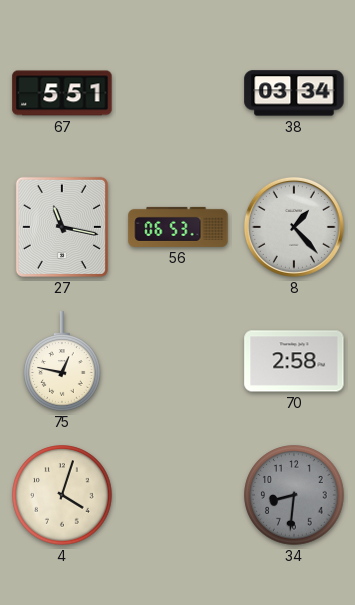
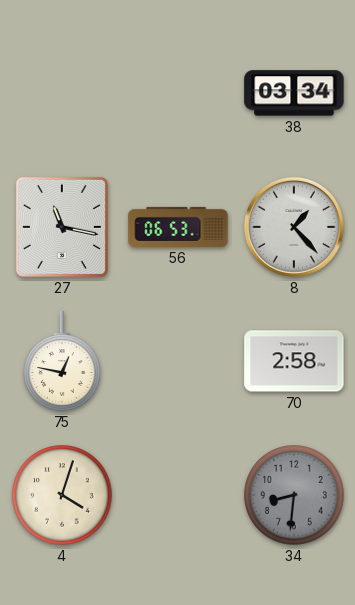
67: 5:51 -> none
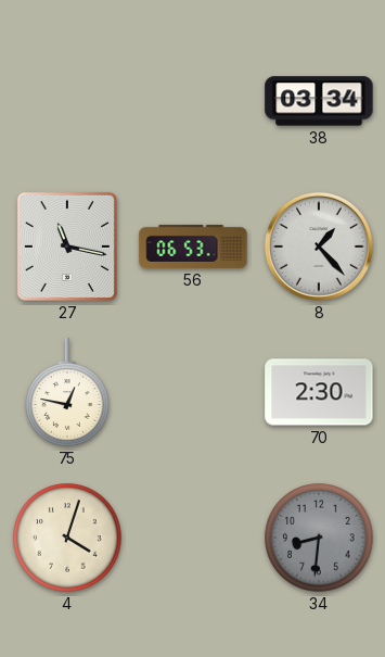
70: 2:58 -> 2:30
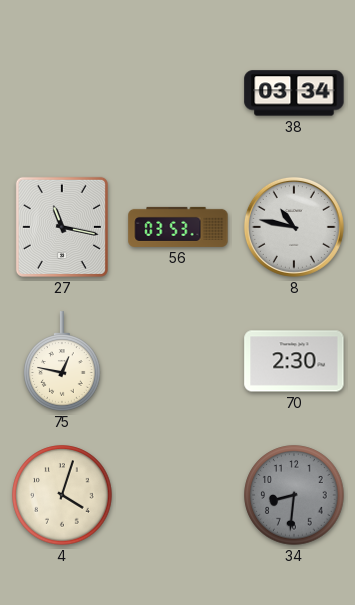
56: 06:53 -> 03:53
8: 1:23 -> 10:47
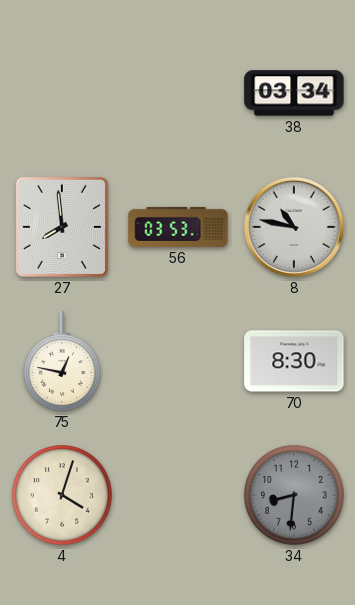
27: 11:17 -> 7:59
70: 2:30 -> 8:30
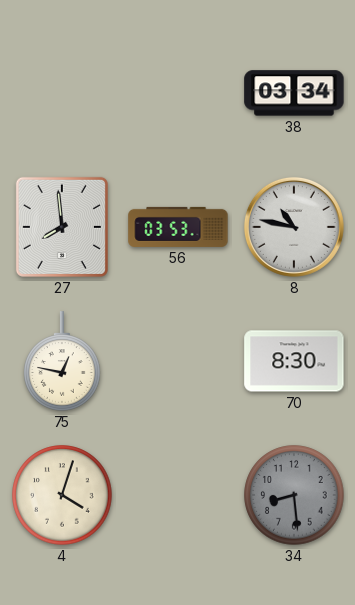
34: 8:31 -> 8:29
